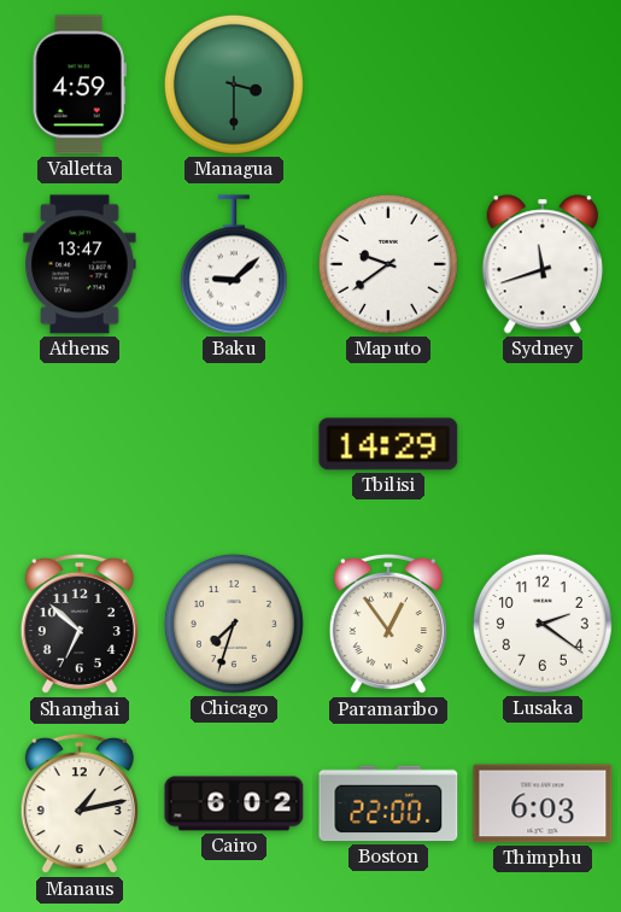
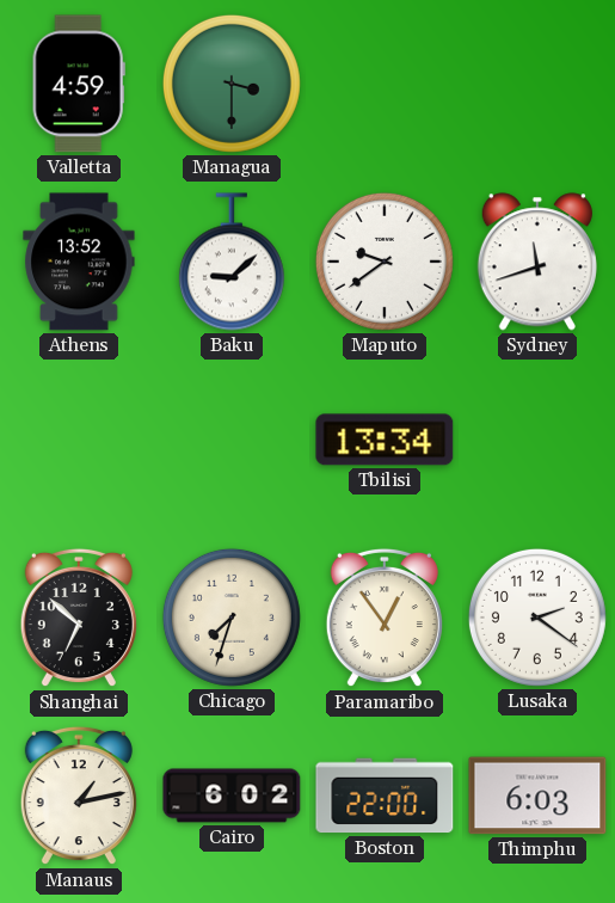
Athens: 13:47 -> 13:52
Tbilisi: 14:29 -> 13:34
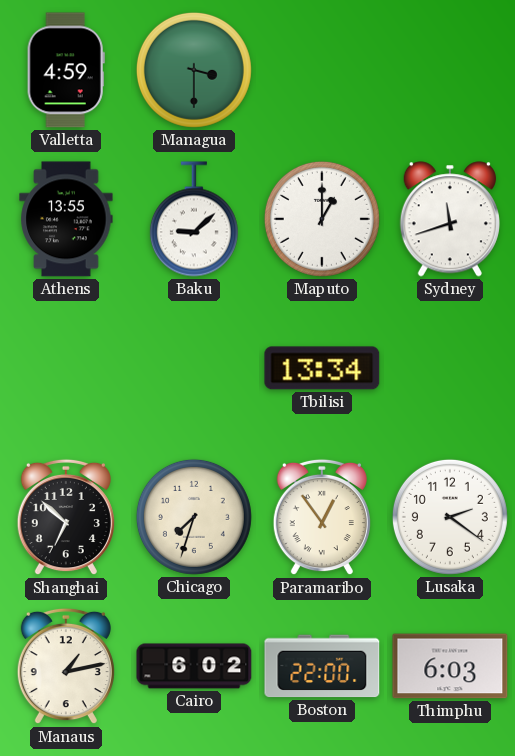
Athens: 13:52 -> 13:55
Maputo: 9:39 -> 1:00
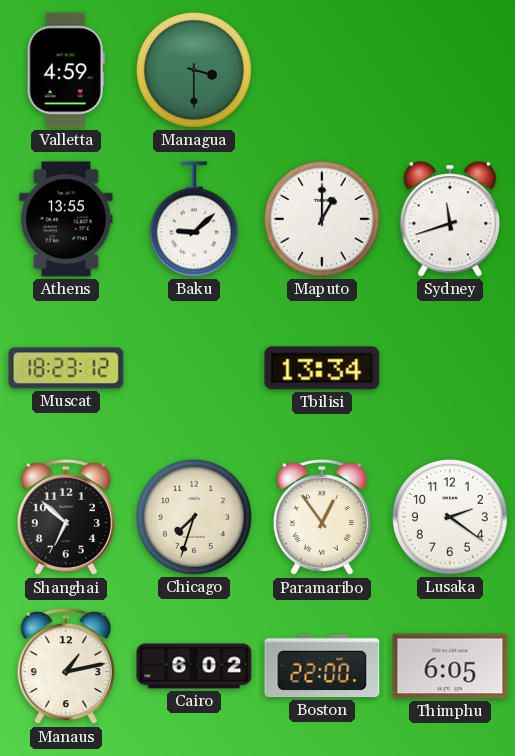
Muscat: none -> 18:23
Thimphu: 6:03 -> 6:05
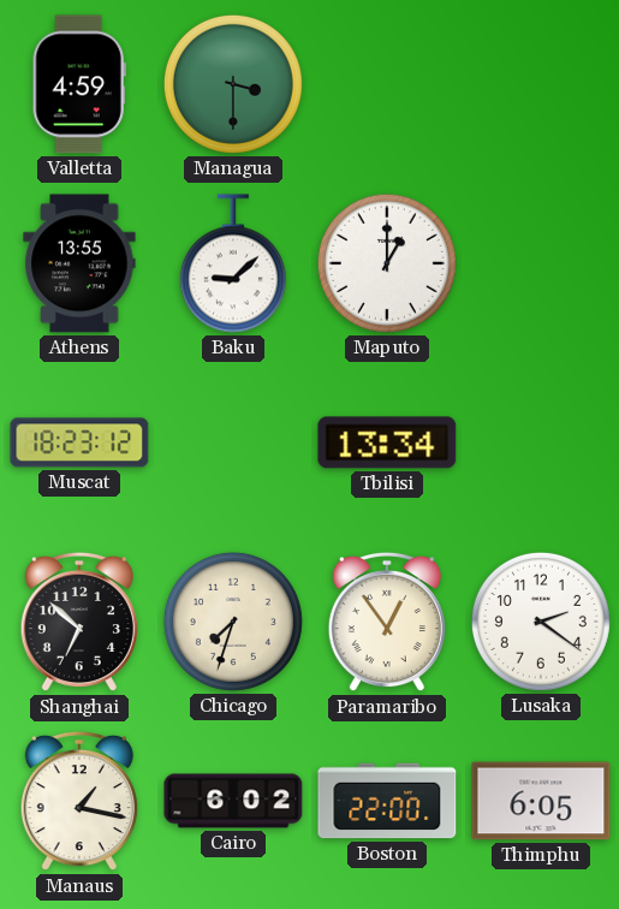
Sydney: 11:42 -> none
Manaus: 1:13 -> 1:17
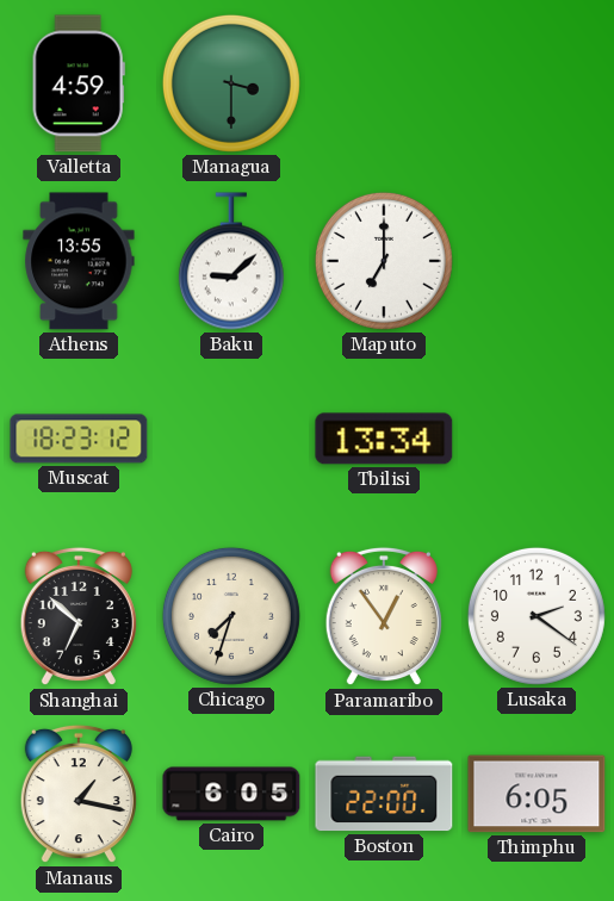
Maputo: 1:00 -> 7:00
Cairo: 6:02 -> 6:05
